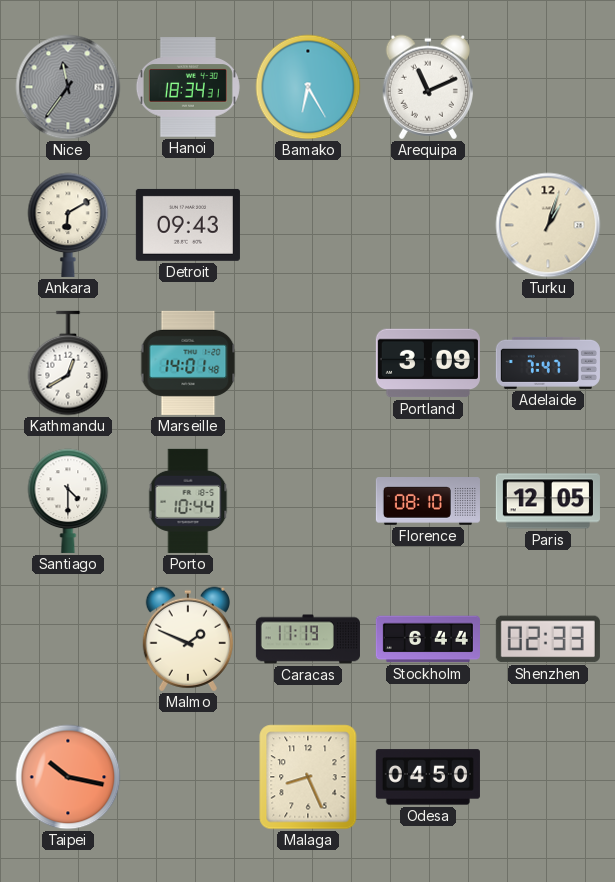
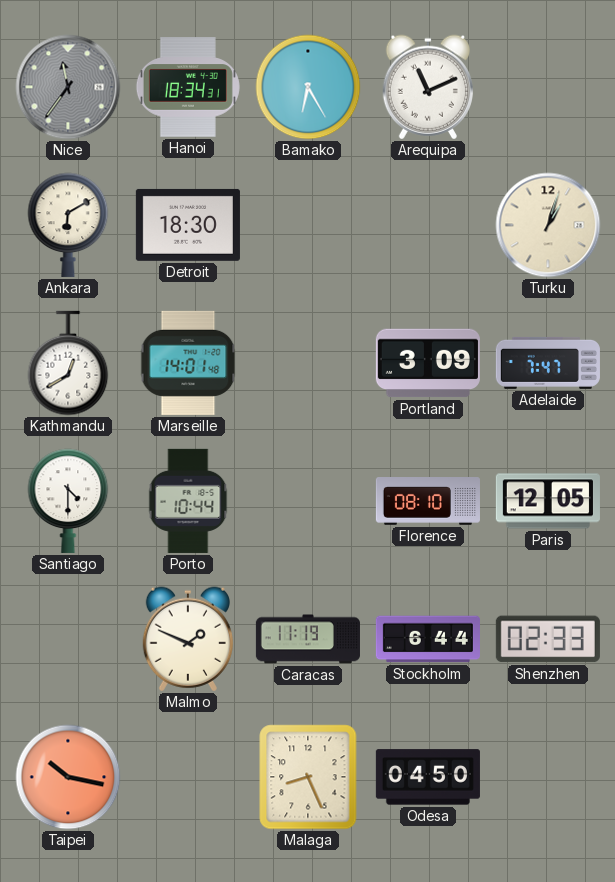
Detroit: 09:43 -> 18:30
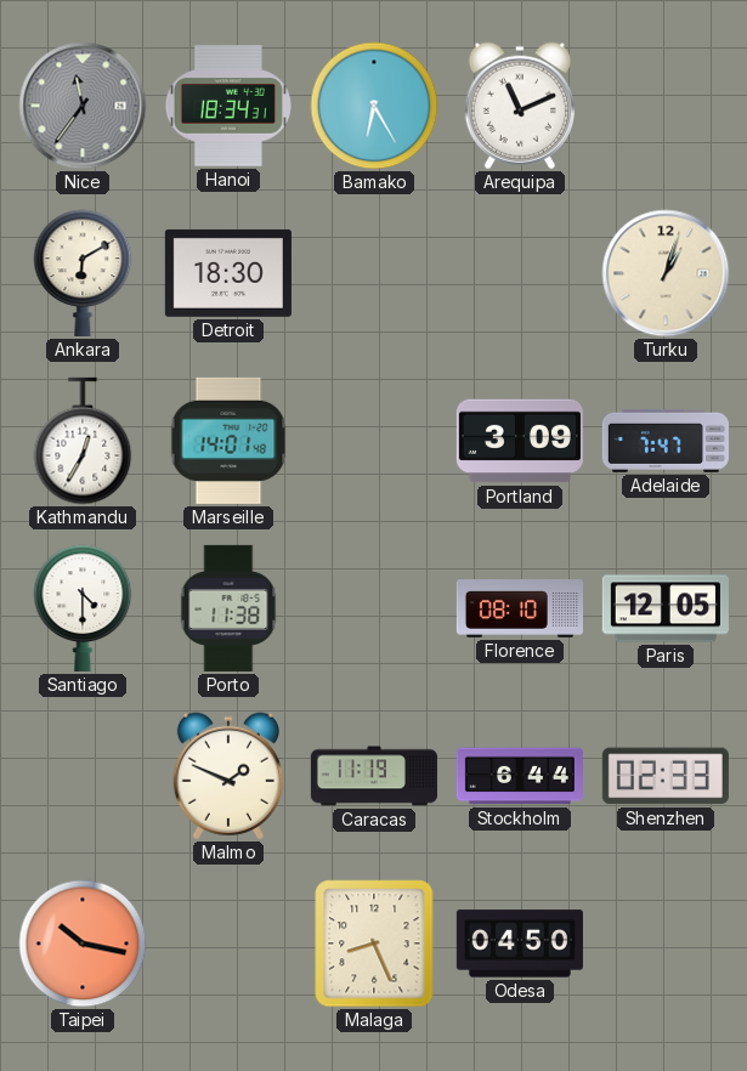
Kathmandu: 12:40 -> 12:35
Porto: 10:44 -> 11:38
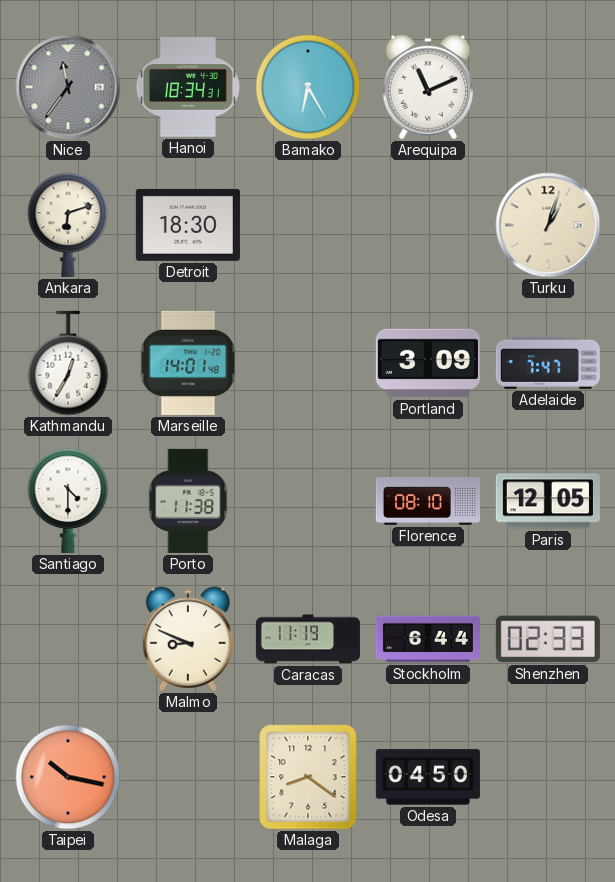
Ankara: 6:10 -> 6:12
Malmo: 1:49 -> 8:49
Malaga: 8:26 -> 8:21
